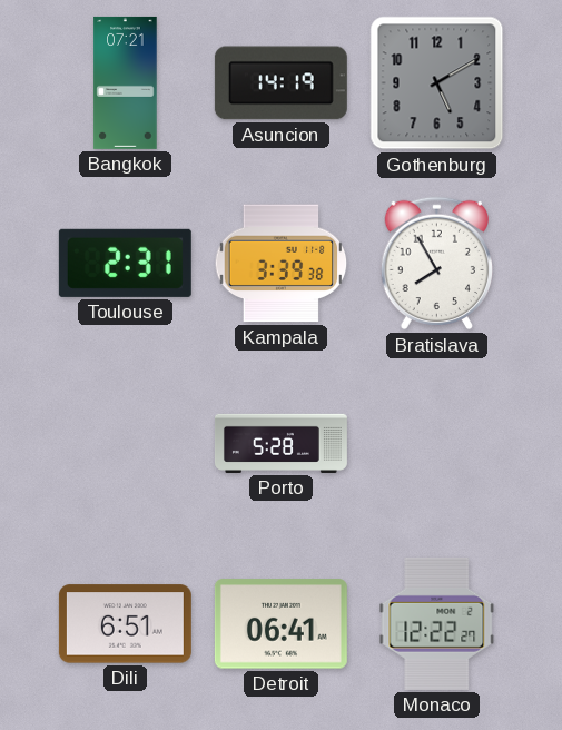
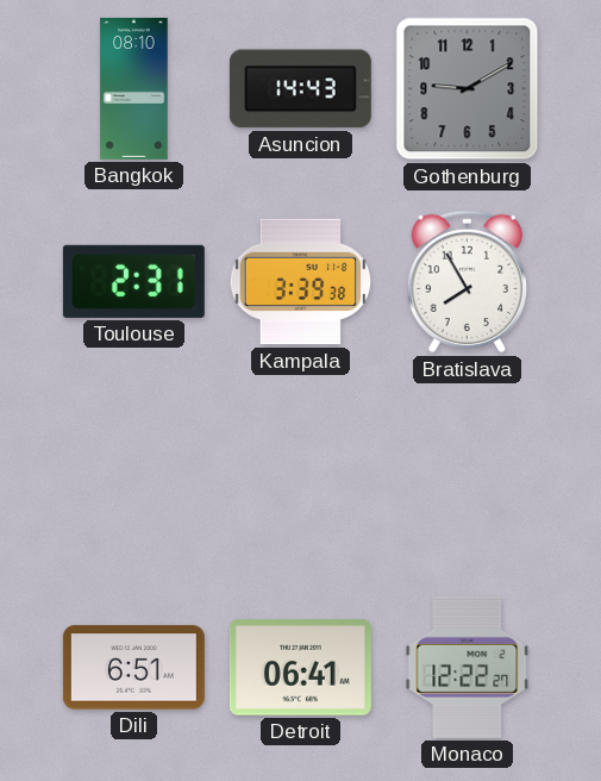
Bangkok: 07:21 -> 08:10
Asuncion: 14:19 -> 14:43
Gothenburg: 5:10 -> 9:10
Porto: 5:28 -> none
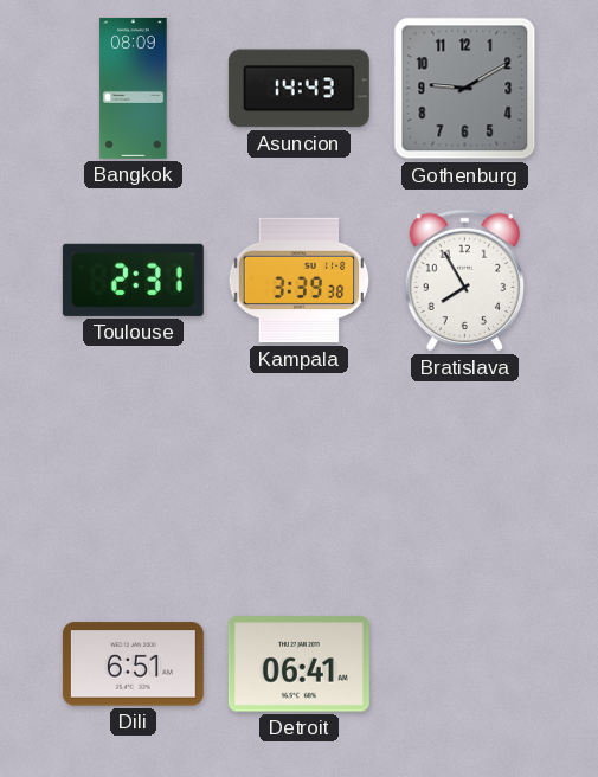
Bangkok: 08:10 -> 08:09
Monaco: 12:22 -> none
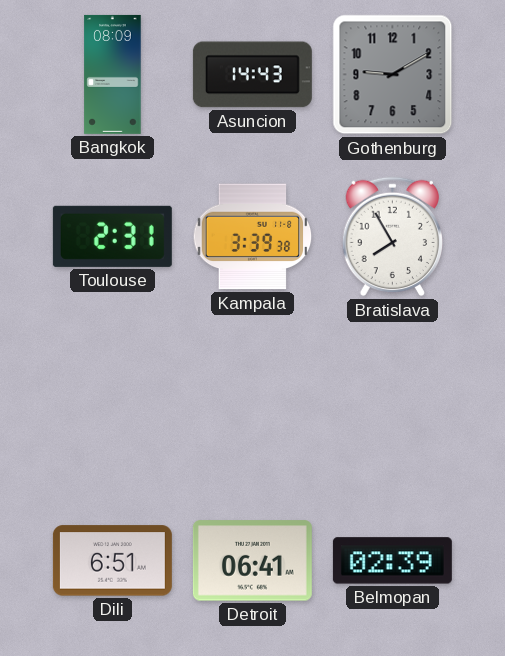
Belmopan: none -> 02:39
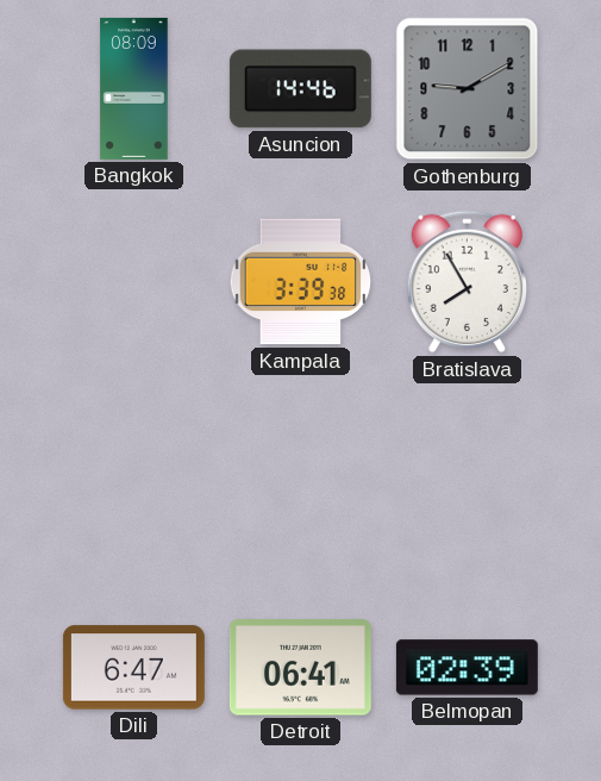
Asuncion: 14:43 -> 14:46
Toulouse: 2:31 -> none
Dili: 6:51 -> 6:47
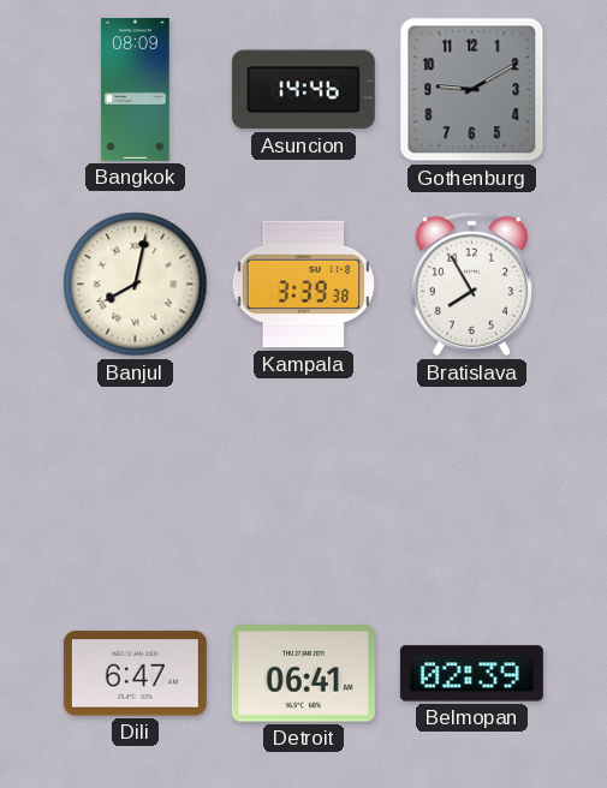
Banjul: none -> 8:02
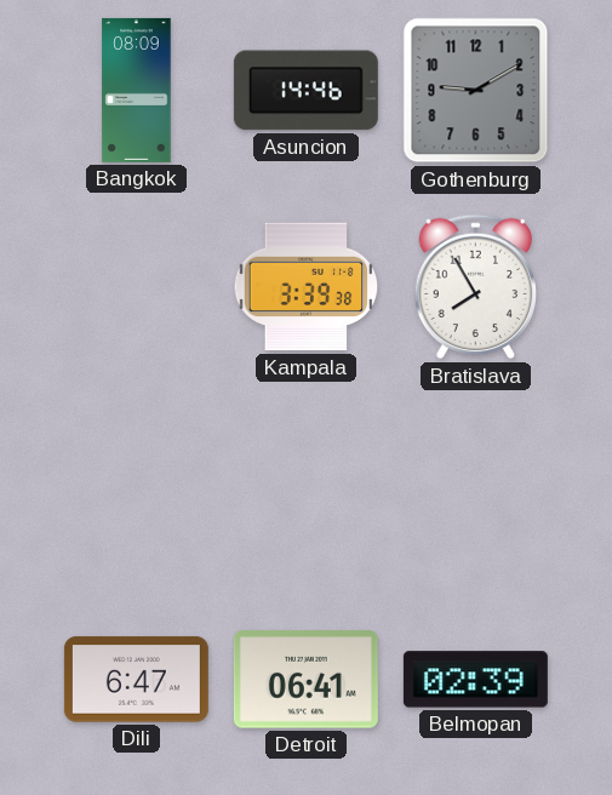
Banjul: 8:02 -> none
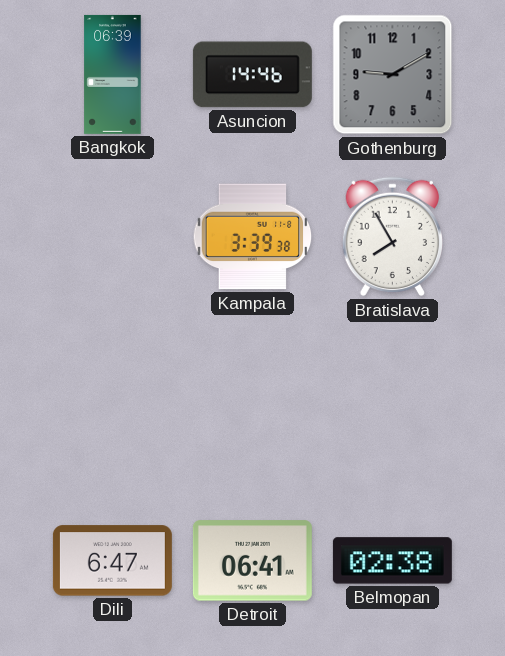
Bangkok: 08:09 -> 06:39
Belmopan: 02:39 -> 02:38
